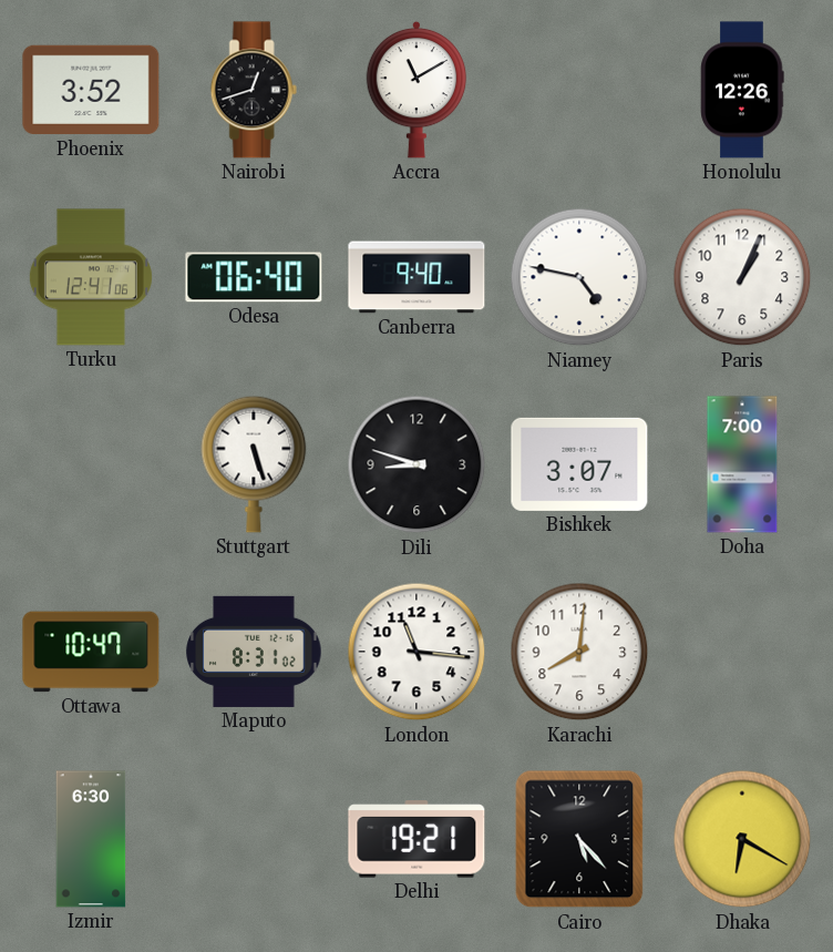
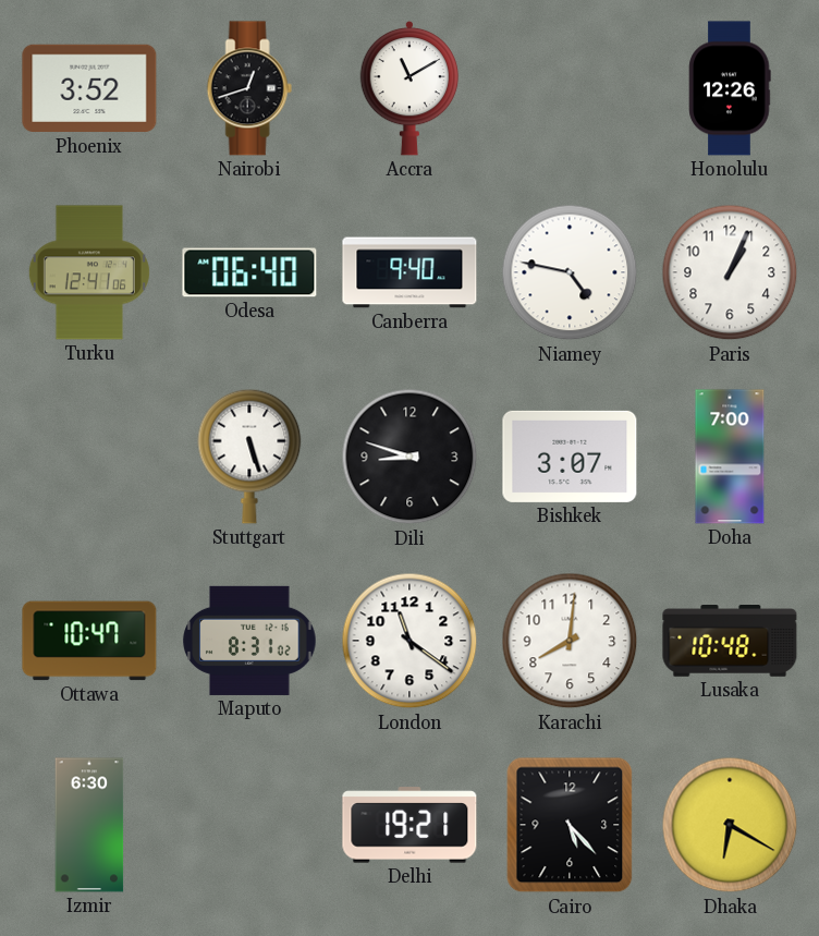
London: 11:16 -> 11:21
Lusaka: none -> 10:48
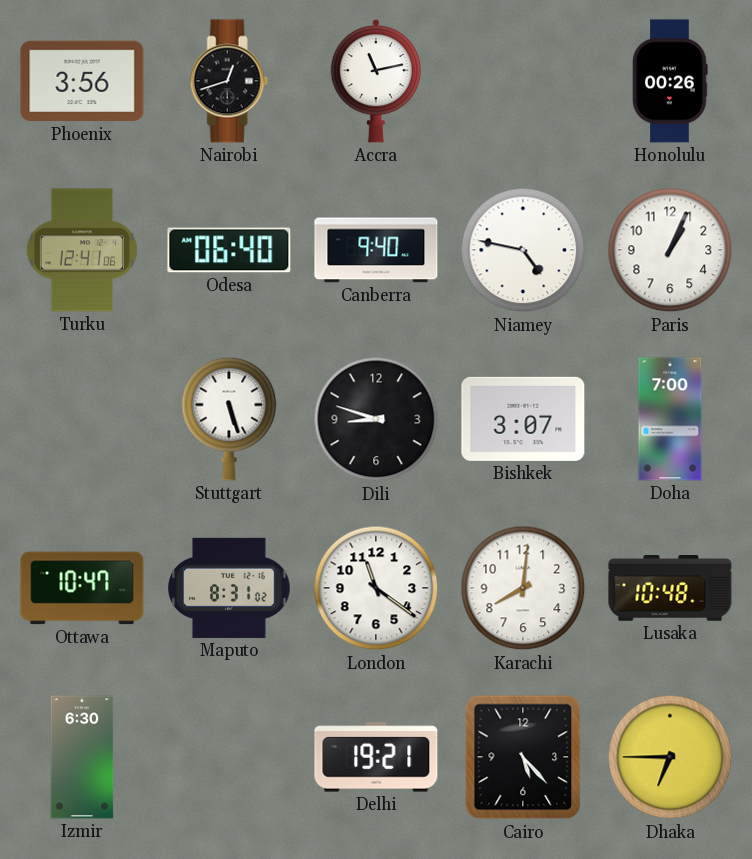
Phoenix: 3:52 -> 3:56
Accra: 11:10 -> 11:13
Honolulu: 12:26 -> 00:26
Dhaka: 6:20 -> 6:45
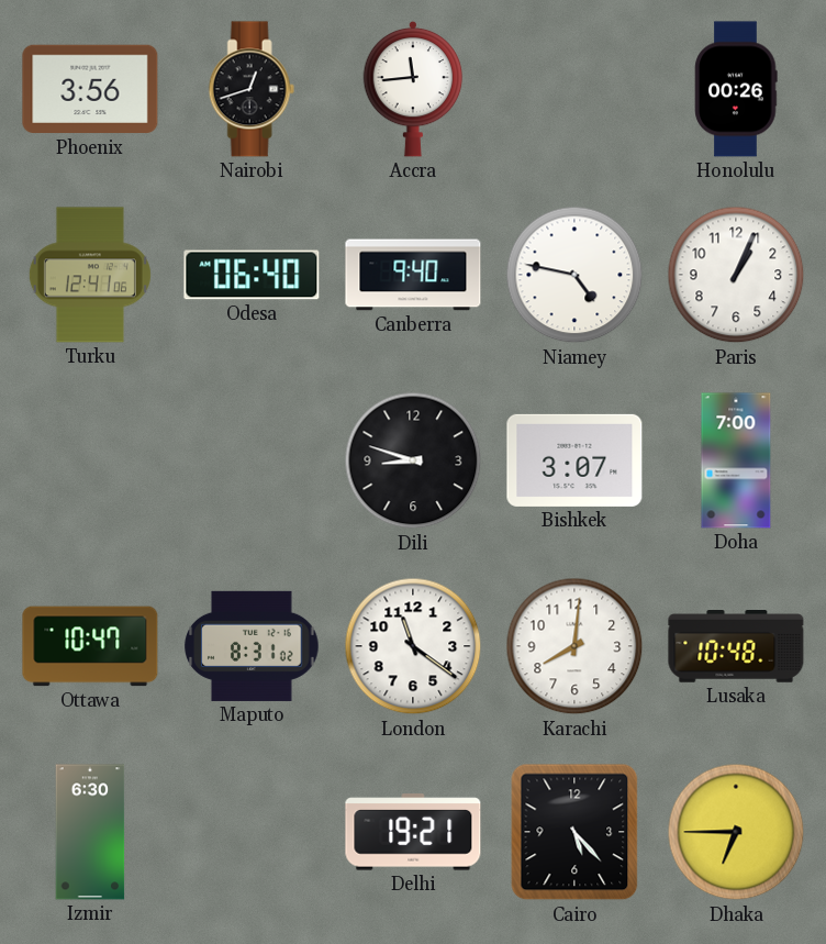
Accra: 11:13 -> 11:44
Stuttgart: 5:27 -> none
